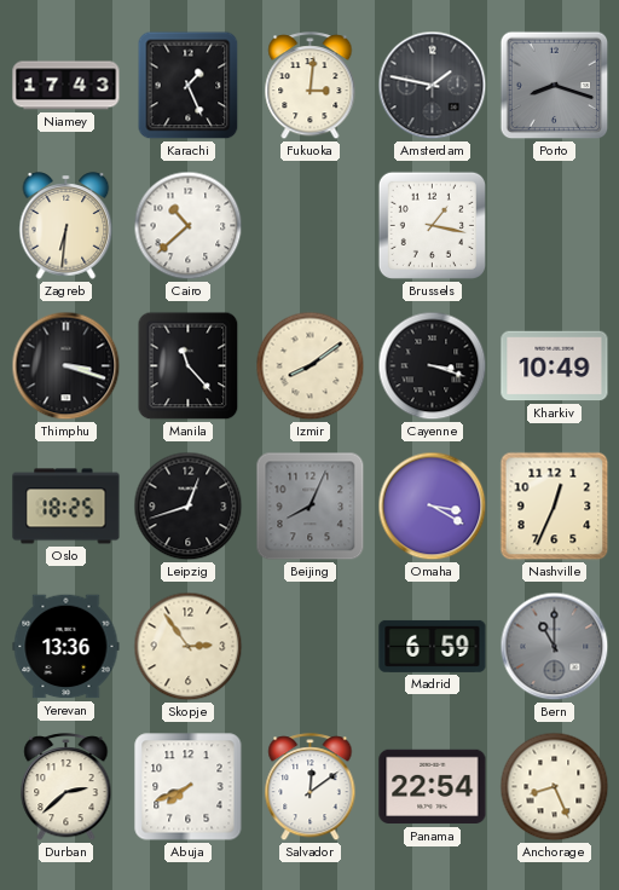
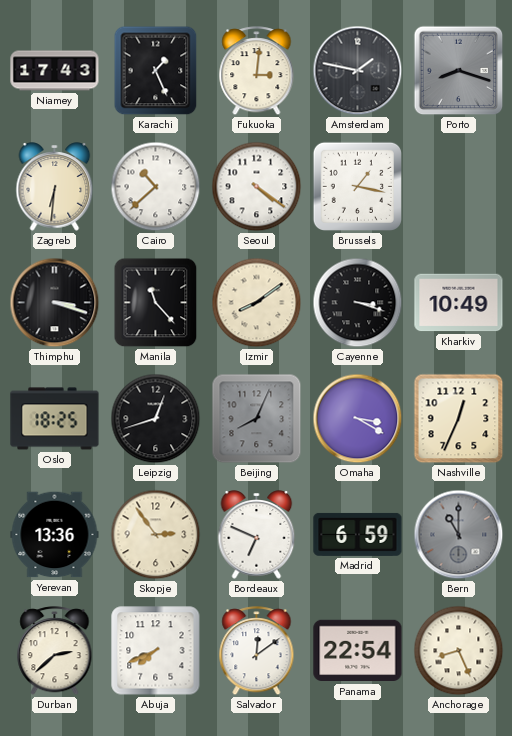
Seoul: none -> 4:21
Bordeaux: none -> 6:49
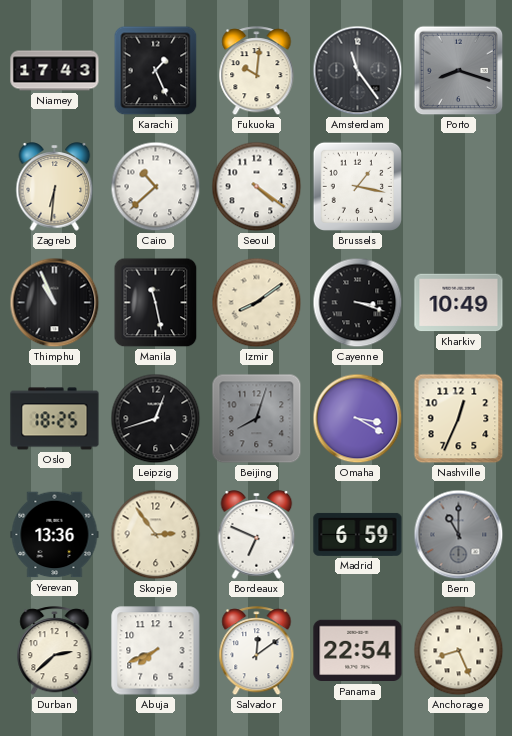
Fukuoka: 3:01 -> 10:01
Amsterdam: 1:47 -> 11:24
Thimphu: 3:18 -> 10:56
Manila: 11:23 -> 11:28
Beijing: 8:04 -> 8:03
